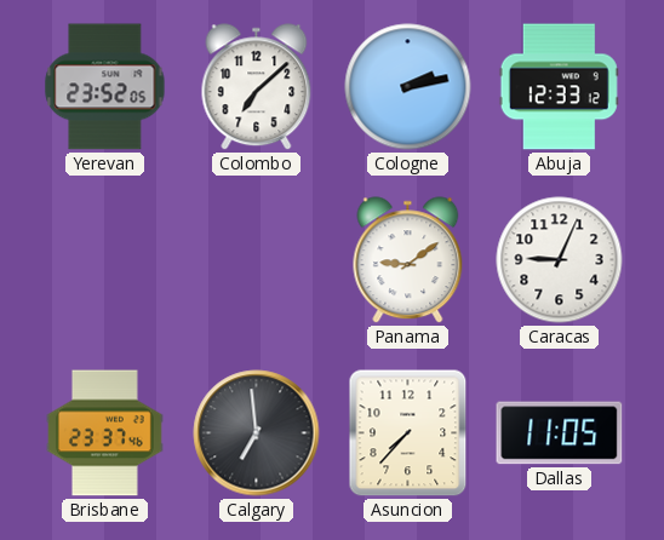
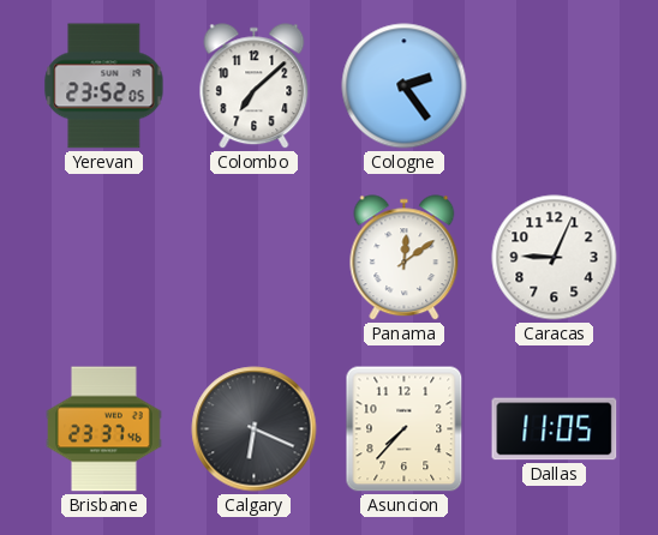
Cologne: 2:13 -> 2:24
Abuja: 12:33 -> none
Panama: 9:09 -> 12:09
Calgary: 6:59 -> 6:19
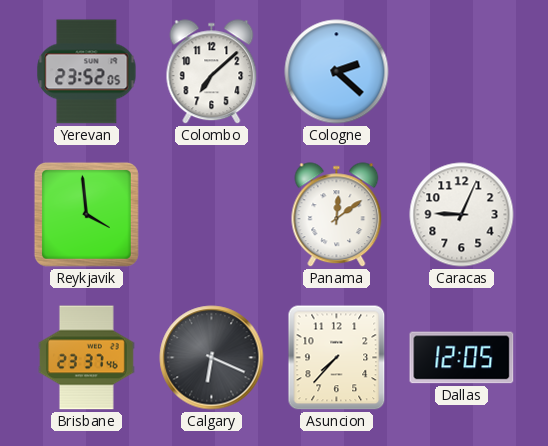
Cologne: 2:24 -> 2:22
Reykjavik: none -> 3:59
Dallas: 11:05 -> 12:05
